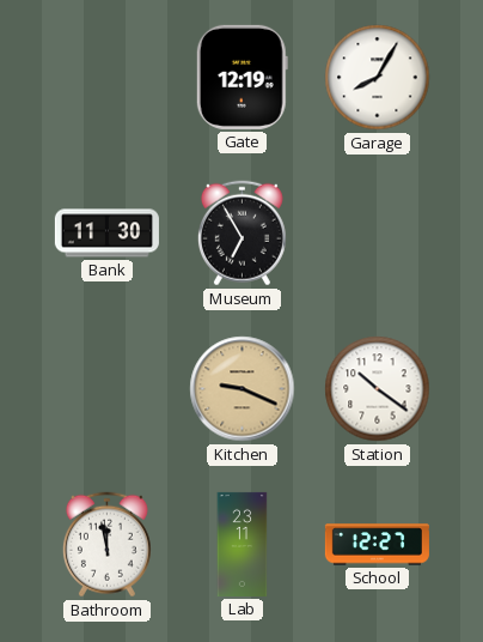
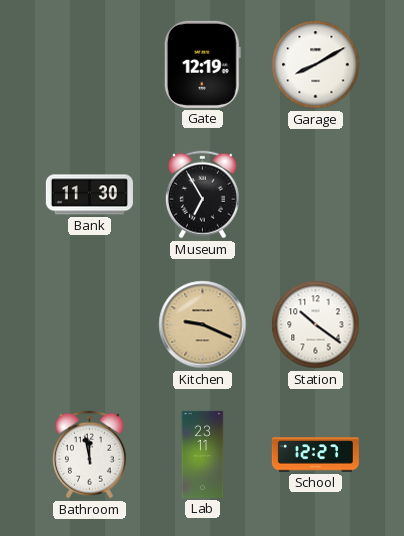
Garage: 8:05 -> 8:10
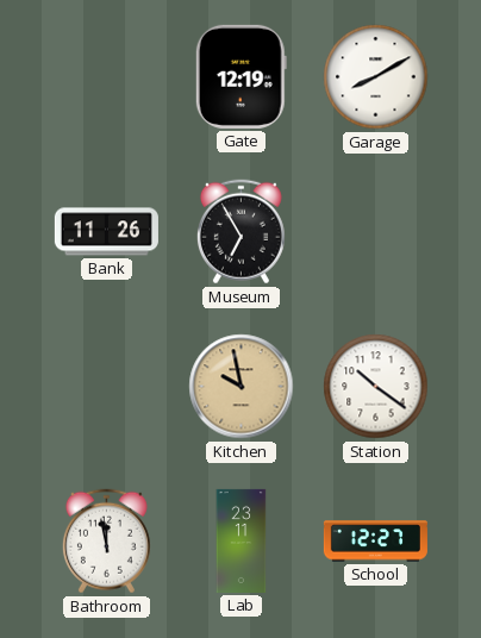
Bank: 11:30 -> 11:26
Kitchen: 9:19 -> 9:58
